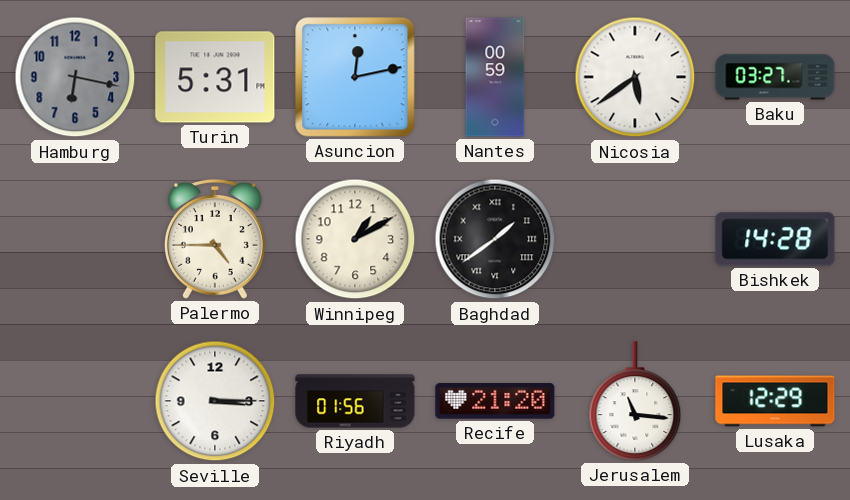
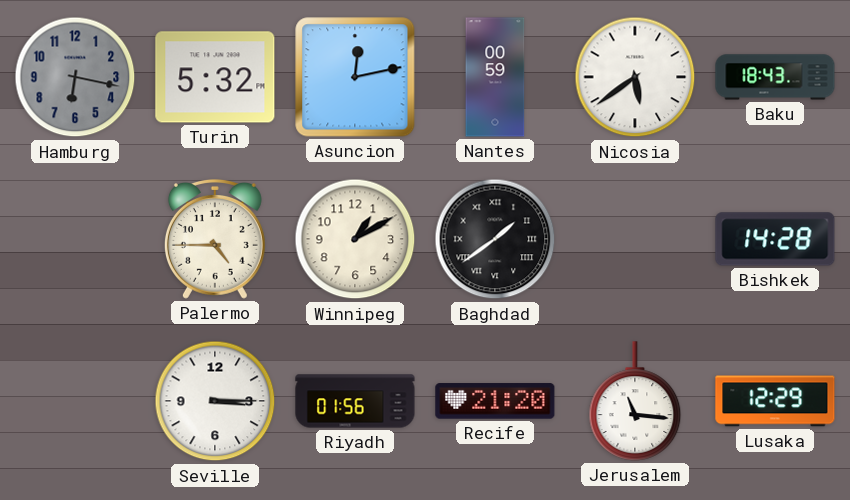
Turin: 5:31 -> 5:32
Baku: 03:27 -> 18:43
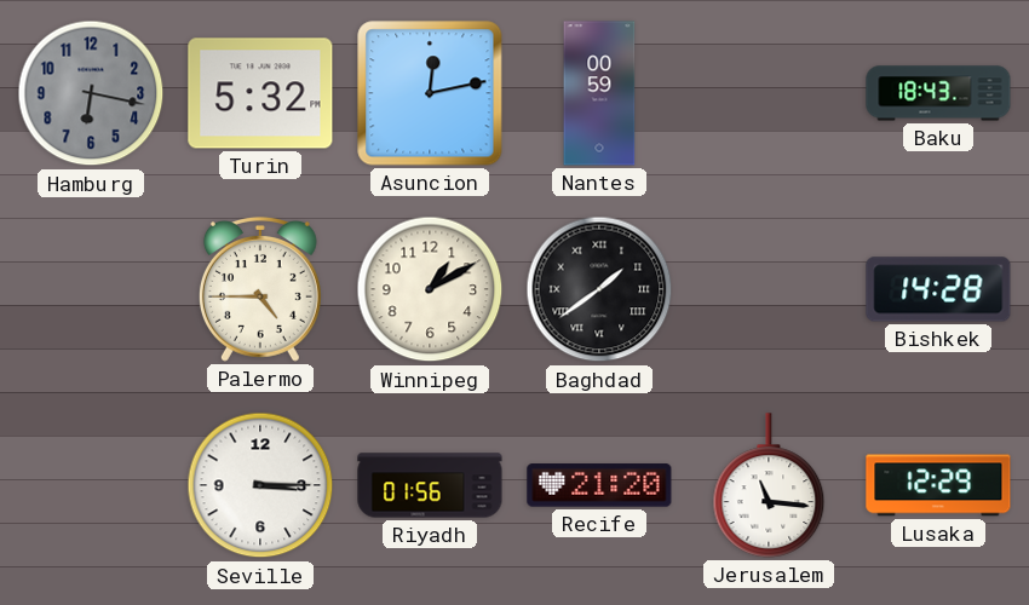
Nicosia: 5:39 -> none
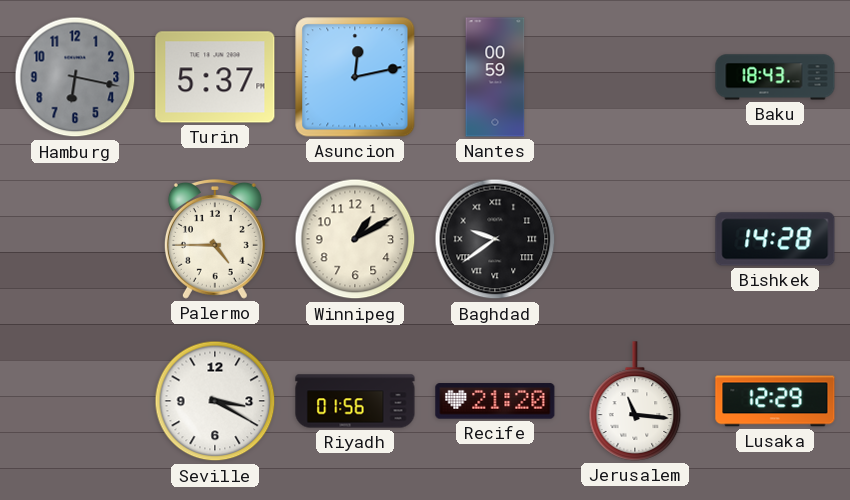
Turin: 5:32 -> 5:37
Baghdad: 1:39 -> 9:39
Seville: 3:15 -> 3:20
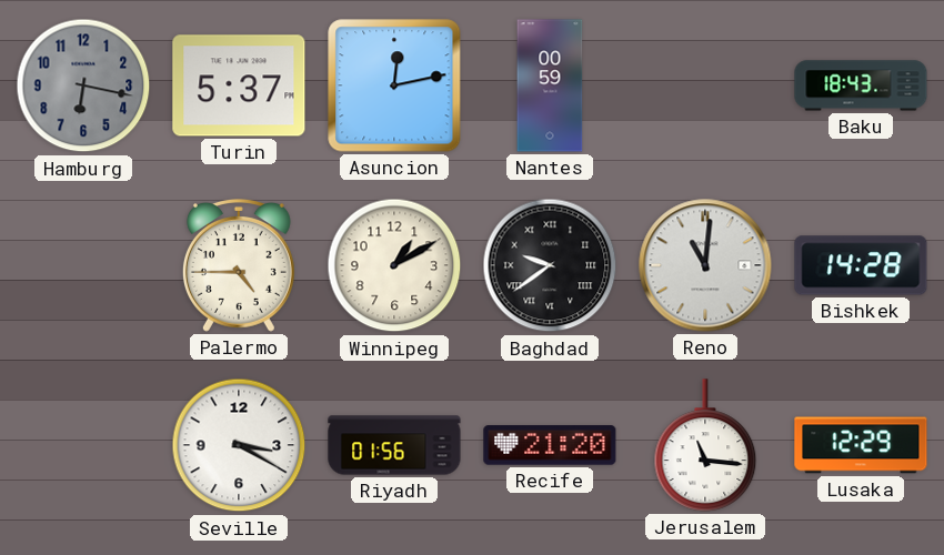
Reno: none -> 11:01
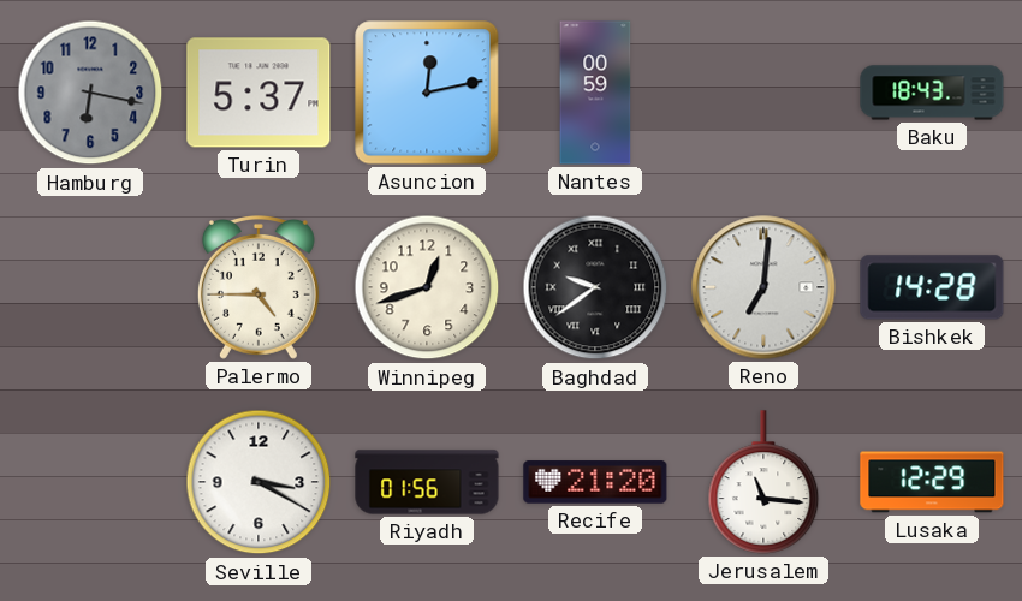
Winnipeg: 1:10 -> 12:42
Reno: 11:01 -> 7:01
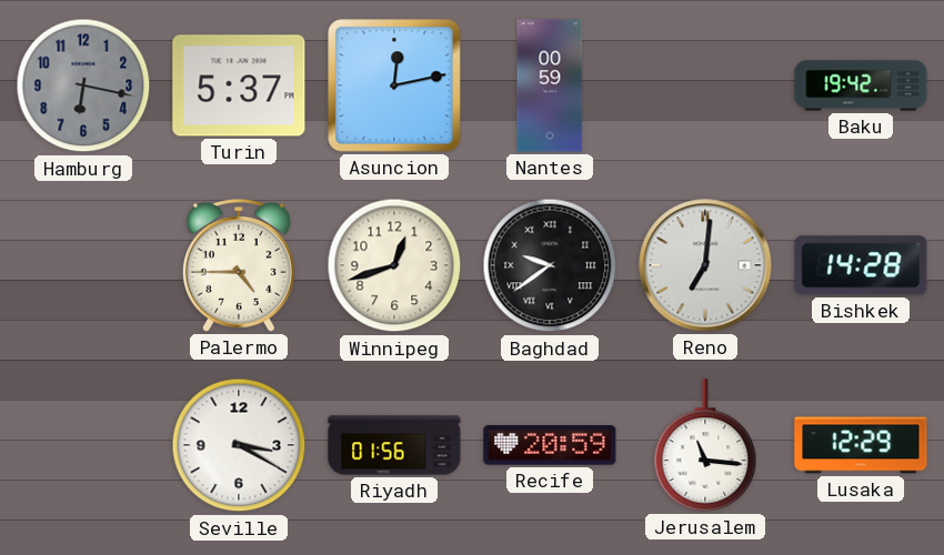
Baku: 18:43 -> 19:42
Recife: 21:20 -> 20:59
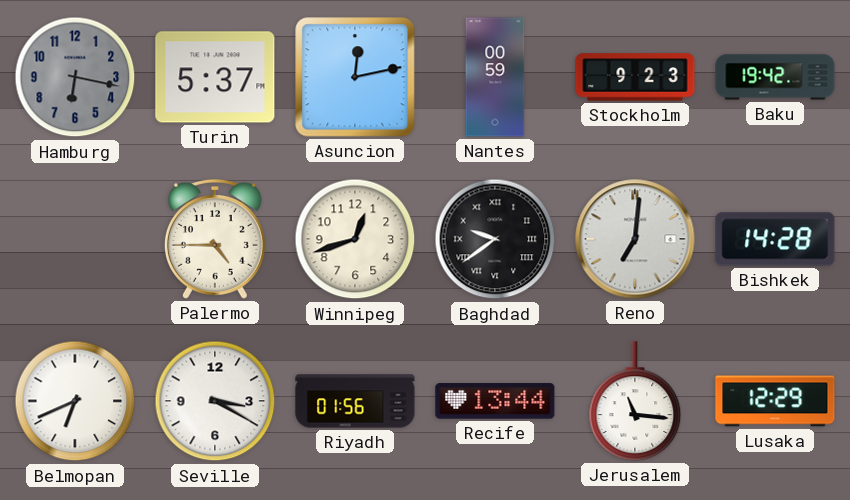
Stockholm: none -> 9:23
Belmopan: none -> 6:41
Recife: 20:59 -> 13:44
